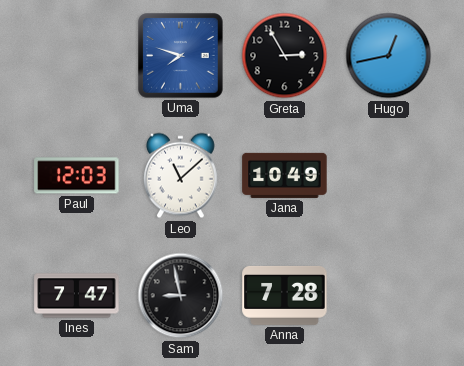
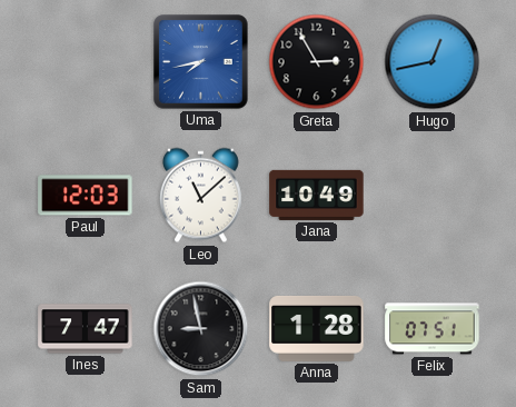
Uma: 7:48 -> 7:43
Anna: 7:28 -> 1:28
Felix: none -> 07:51
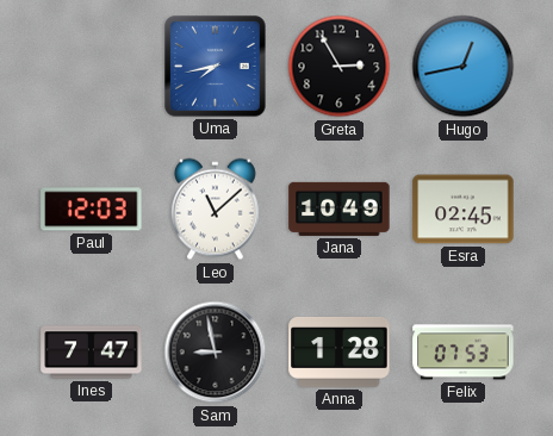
Esra: none -> 02:45
Felix: 07:51 -> 07:53
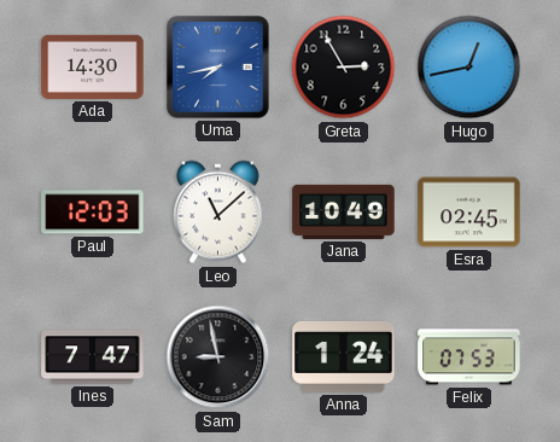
Ada: none -> 14:30
Anna: 1:28 -> 1:24
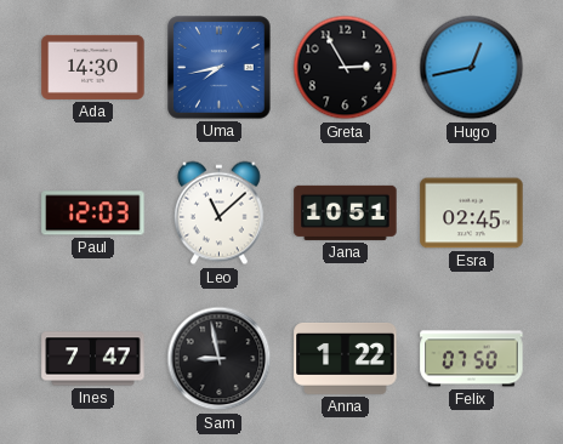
Jana: 10:49 -> 10:51
Anna: 1:24 -> 1:22
Felix: 07:53 -> 07:50
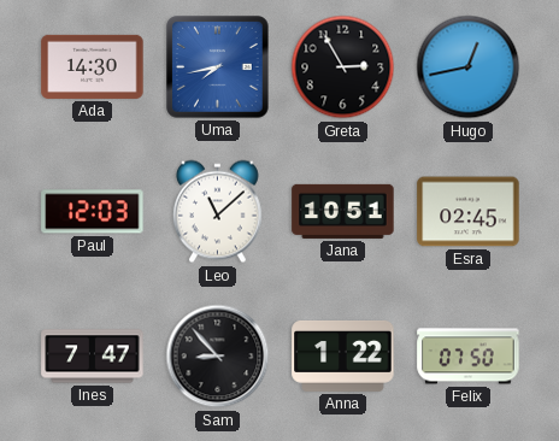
Sam: 8:58 -> 8:53
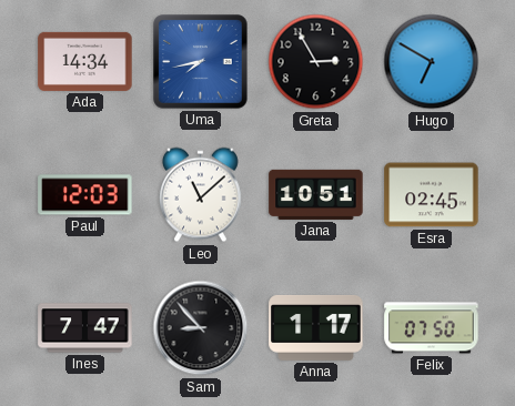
Ada: 14:30 -> 14:34
Hugo: 12:43 -> 6:50
Anna: 1:22 -> 1:17
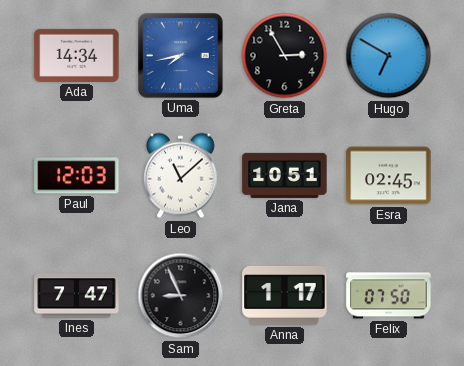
Sam: 8:53 -> 8:56
